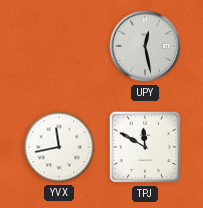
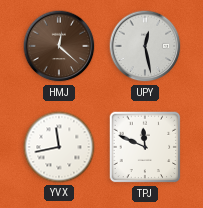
HMJ: none -> 12:22
TPJ: 11:50 -> 11:49
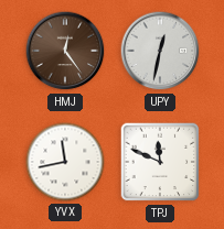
HMJ: 12:22 -> 12:24
UPY: 12:28 -> 12:32
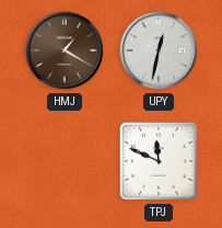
HMJ: 12:24 -> 1:20
YVX: 11:43 -> none
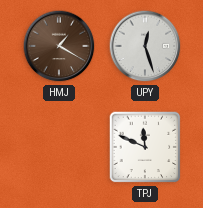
UPY: 12:32 -> 12:27
